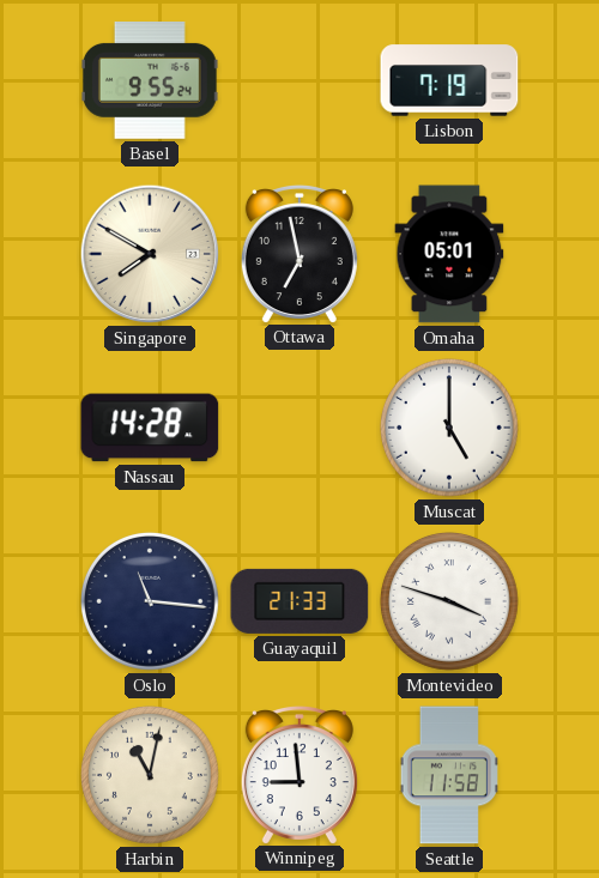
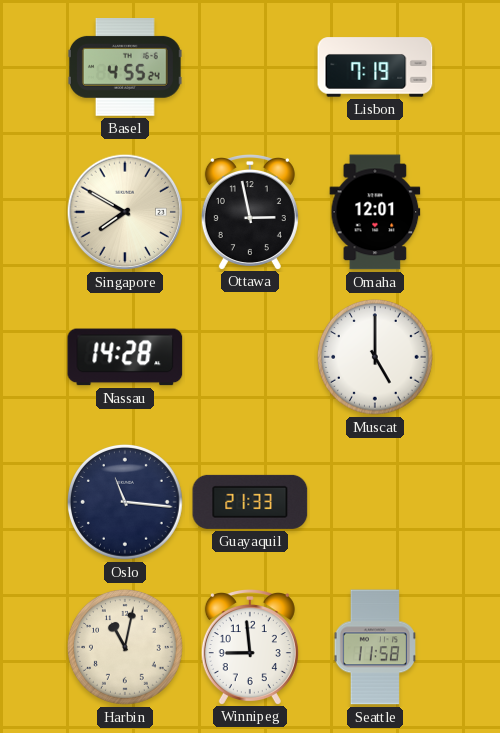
Basel: 9:55 -> 4:55
Ottawa: 6:58 -> 2:58
Omaha: 05:01 -> 12:01
Montevideo: 3:48 -> none
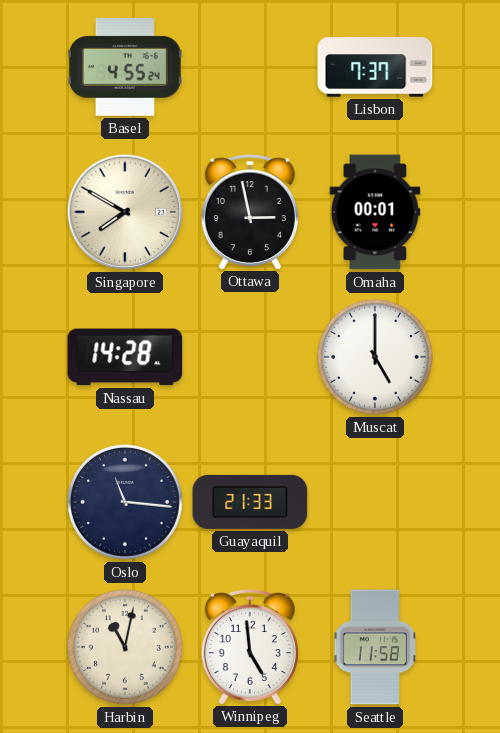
Lisbon: 7:19 -> 7:37
Omaha: 12:01 -> 00:01
Winnipeg: 8:59 -> 4:59
